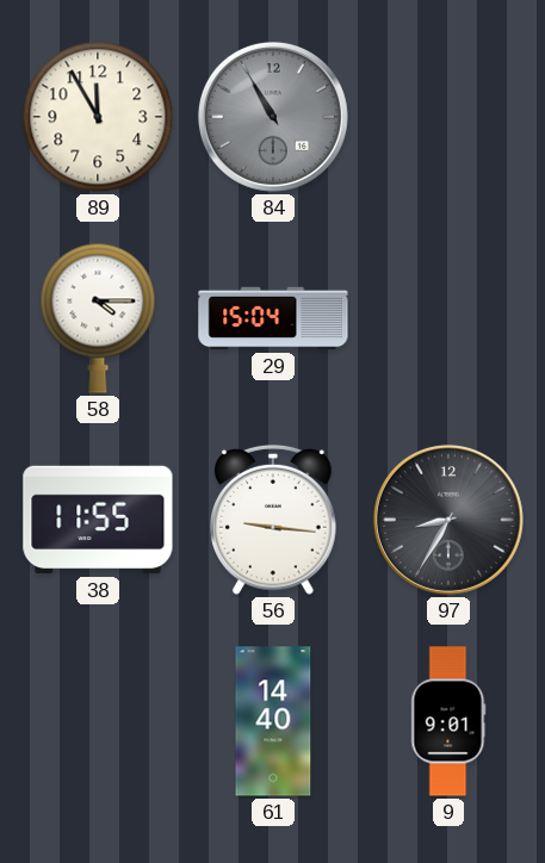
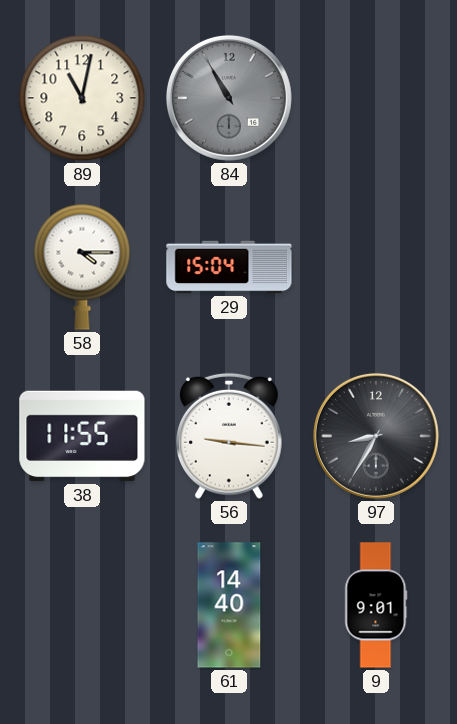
89: 11:55 -> 11:02
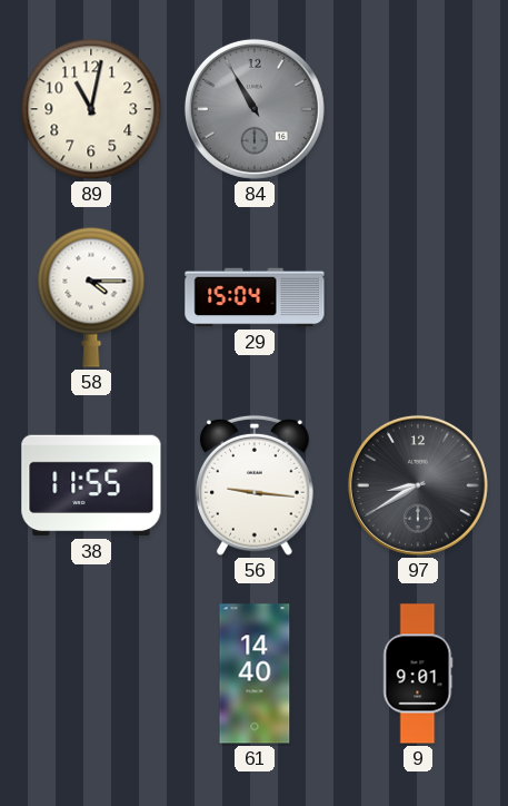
97: 8:35 -> 8:40
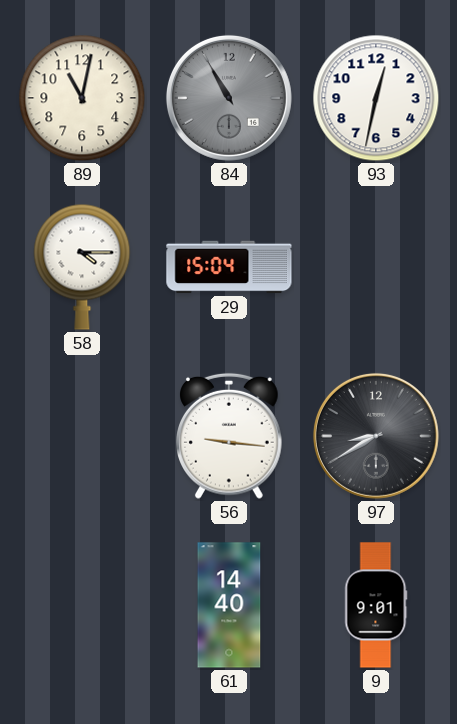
93: none -> 12:32
38: 11:55 -> none
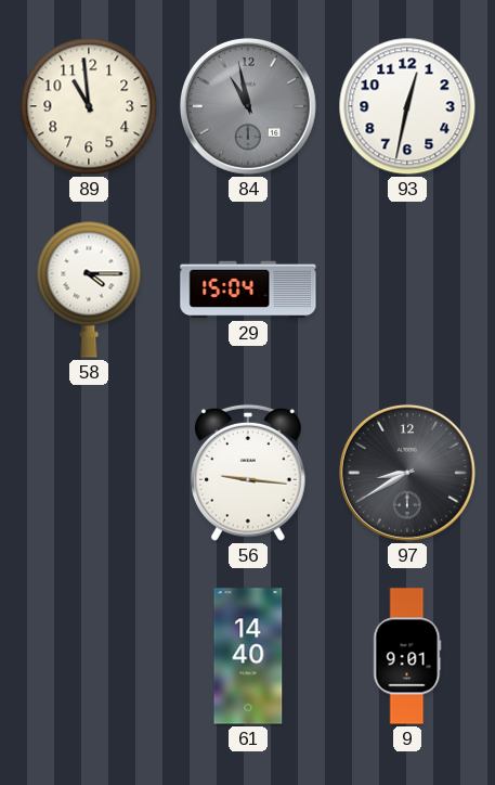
89: 11:02 -> 10:59
84: 10:55 -> 10:58
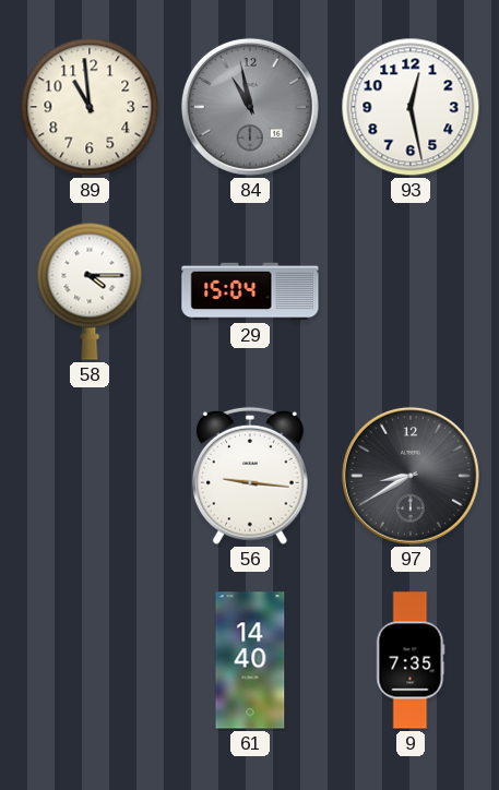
93: 12:32 -> 12:28
9: 9:01 -> 7:35
